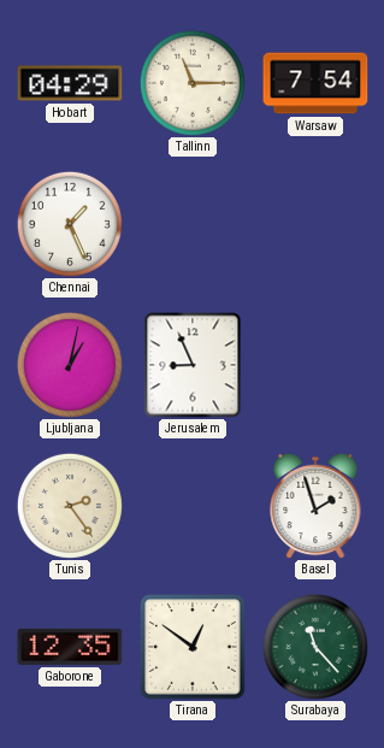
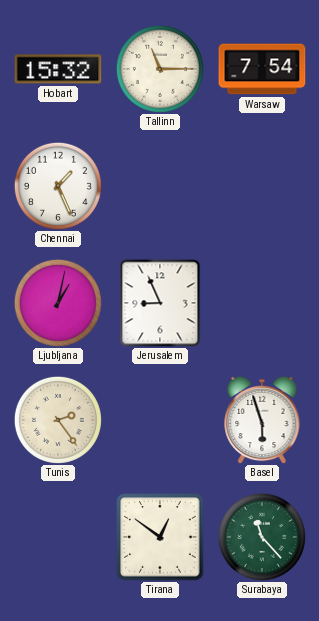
Hobart: 04:29 -> 15:32
Basel: 1:57 -> 5:57
Gaborone: 12:35 -> none
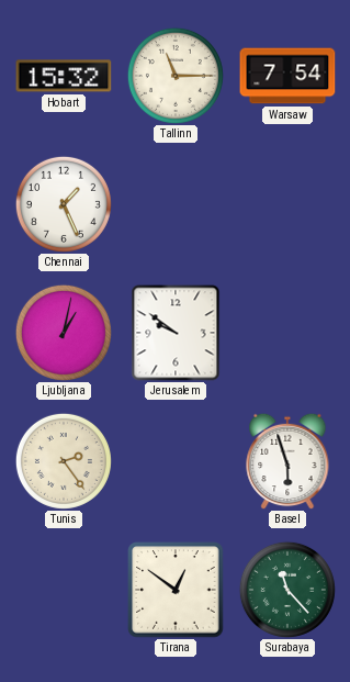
Jerusalem: 8:56 -> 9:51
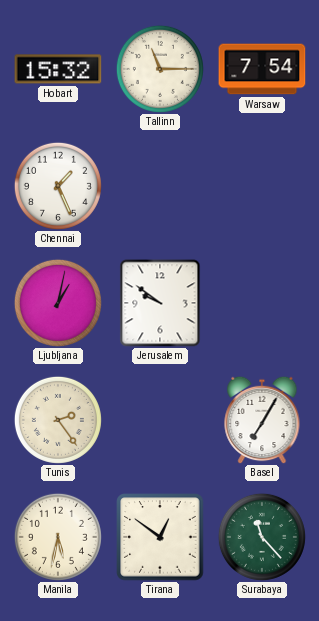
Basel: 5:57 -> 7:05
Manila: none -> 5:32
